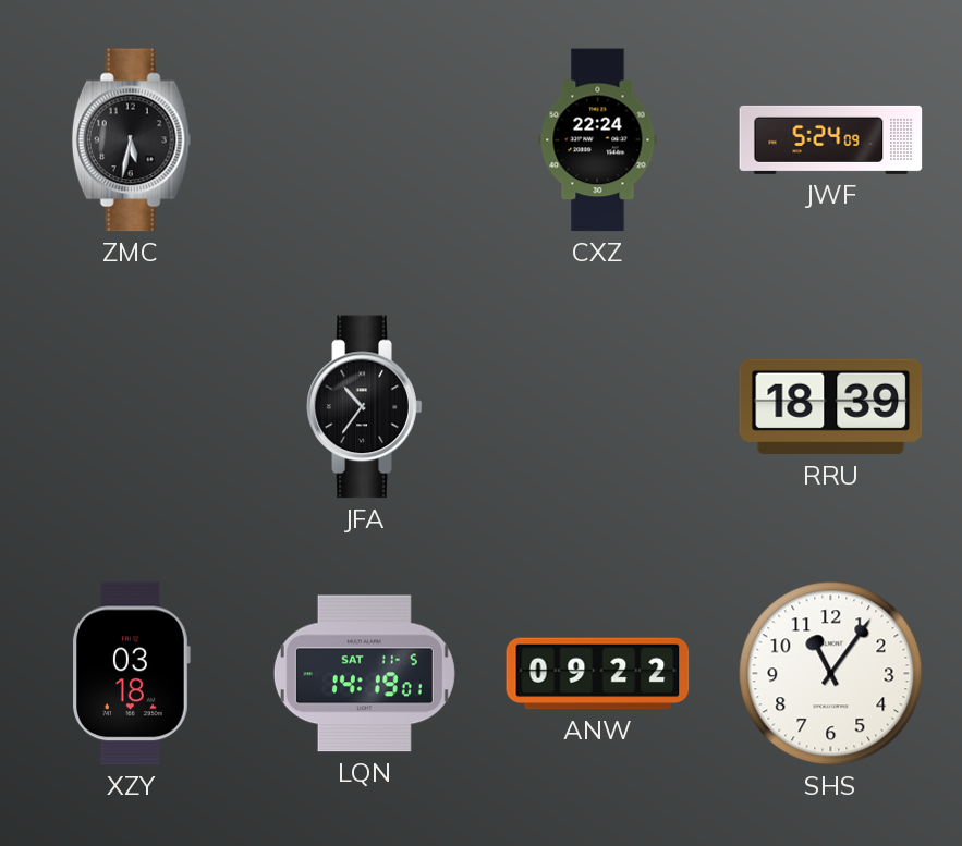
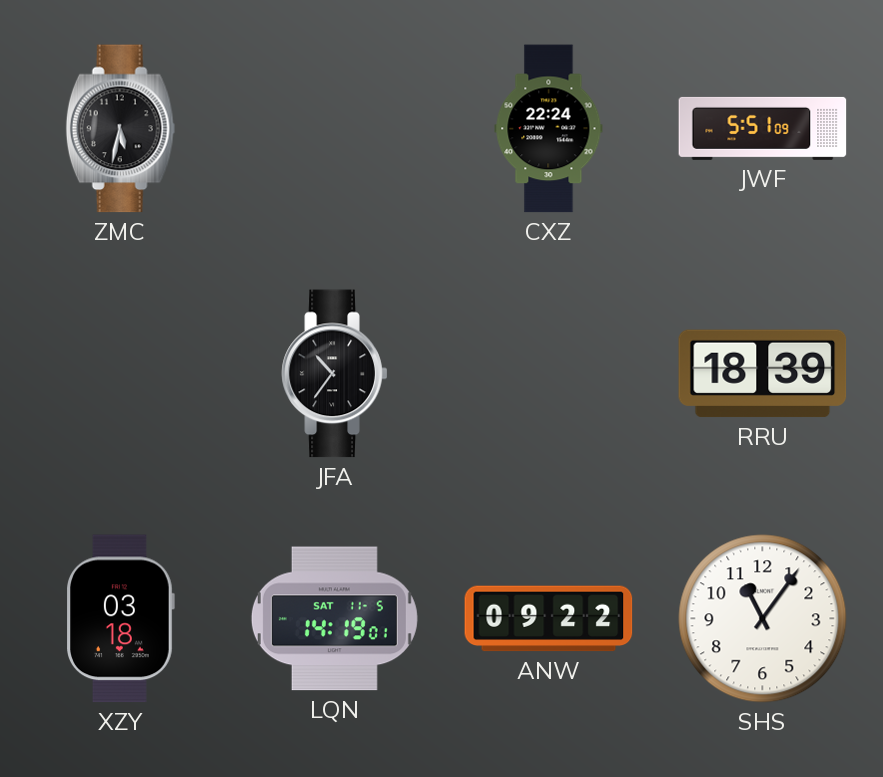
JWF: 5:24 -> 5:51
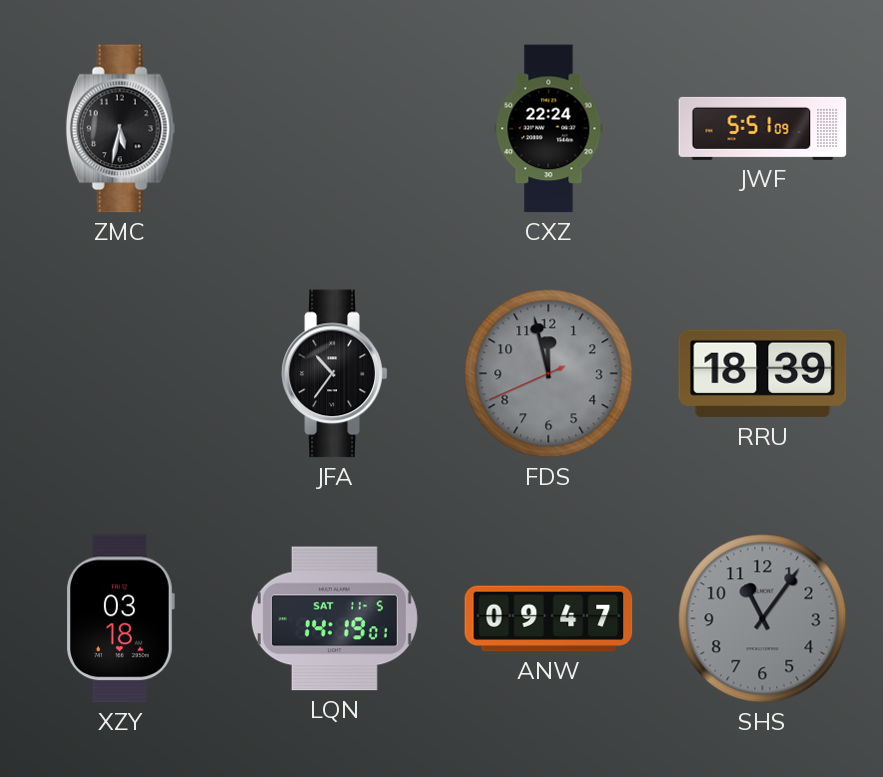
FDS: none -> 11:57
ANW: 09:22 -> 09:47
SHS dial: white -> grey
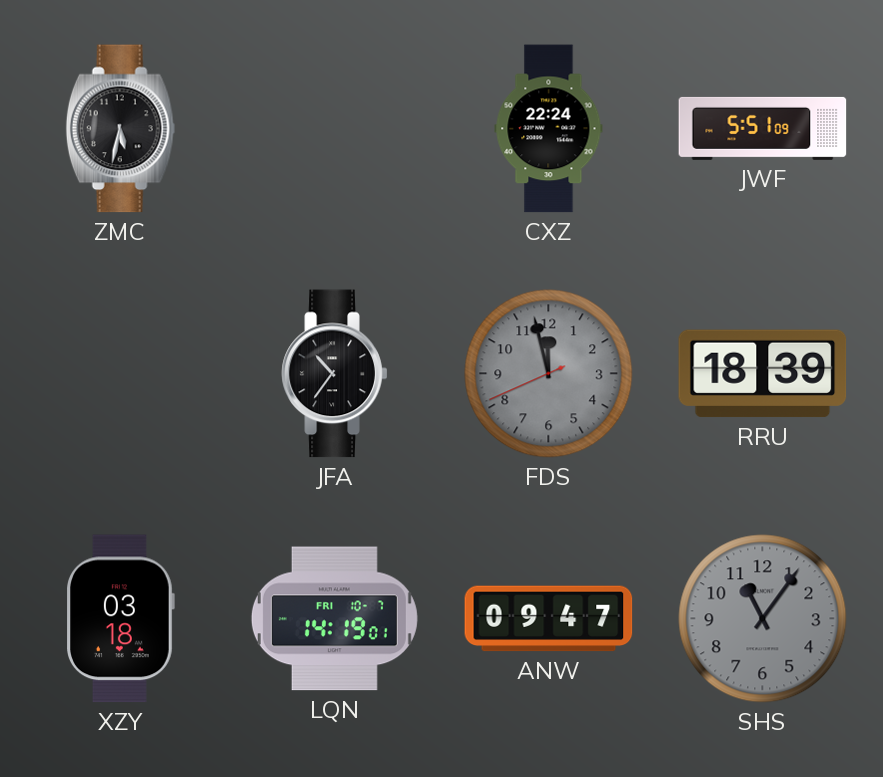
LQN date: SAT 11-5 -> FRI 10-7
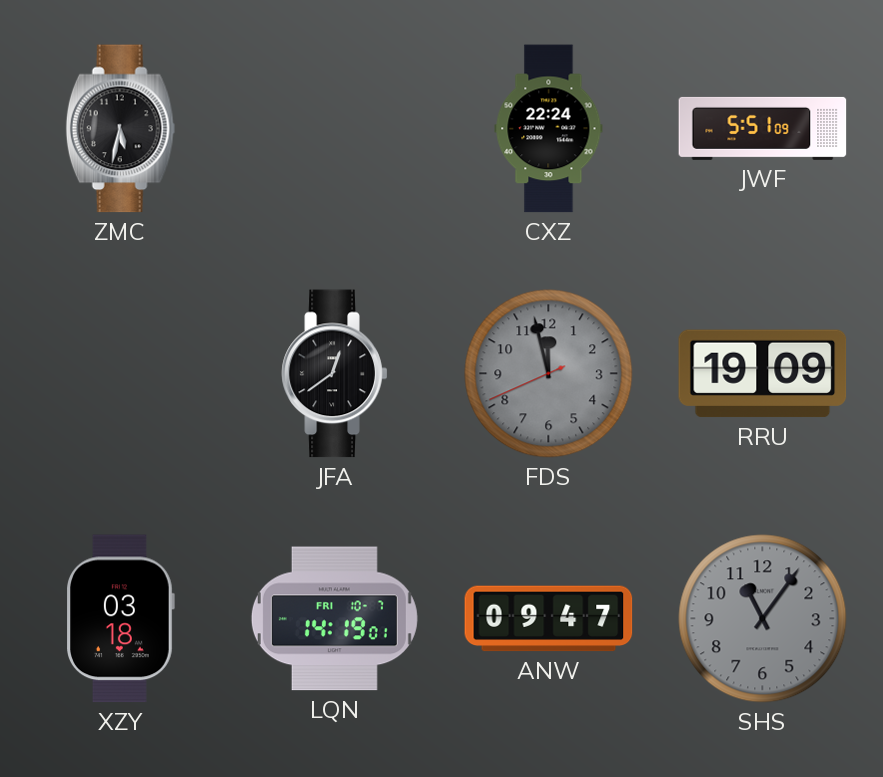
JFA: 10:36 -> 12:39
RRU: 18:39 -> 19:09
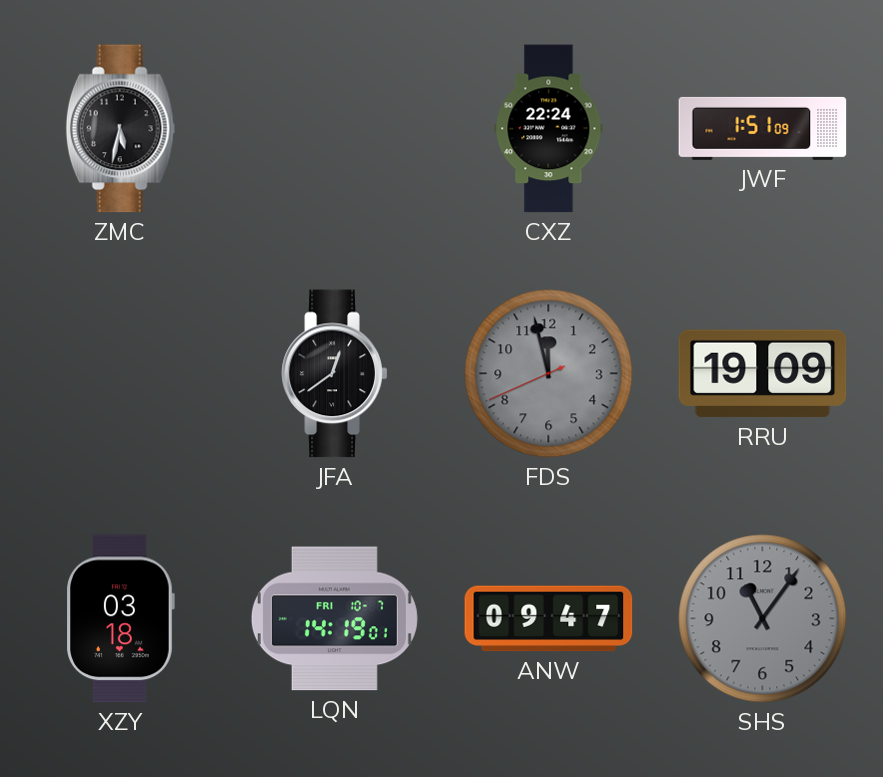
JWF: 5:51 -> 1:51
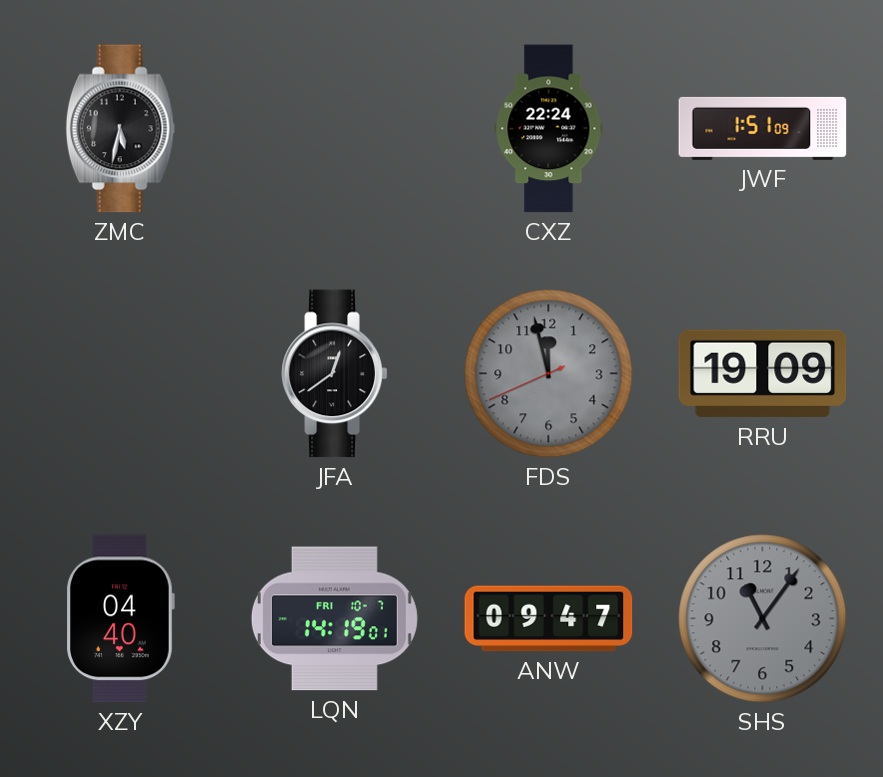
XZY: 03:18 -> 04:40
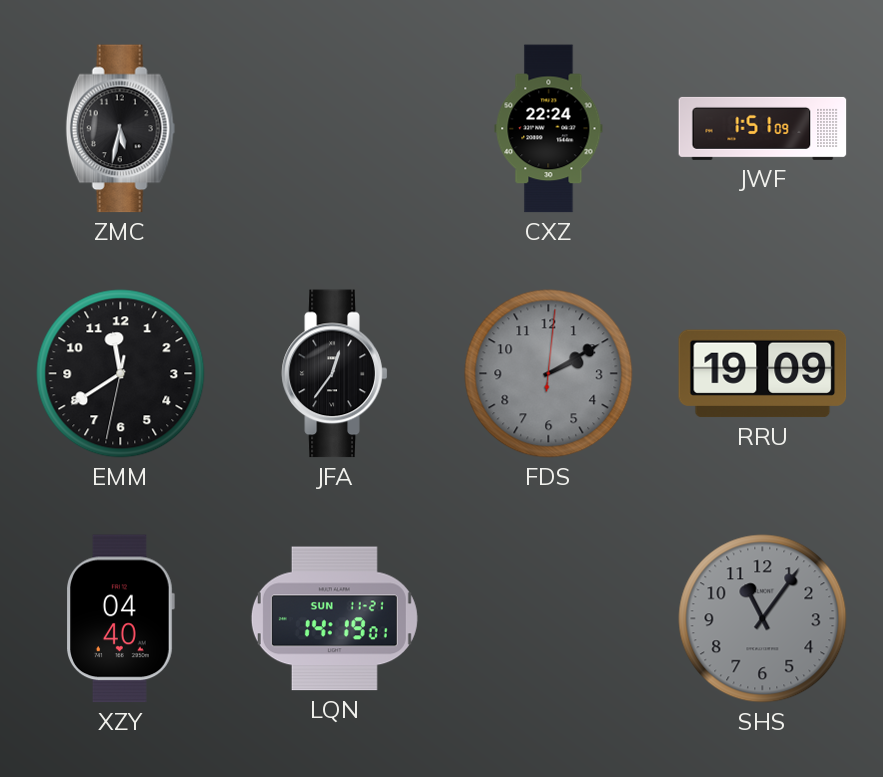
EMM: none -> 11:39
JFA: 12:39 -> 12:36
FDS: 11:57 -> 2:10
LQN date: FRI 10-7 -> SUN 11-21
ANW: 09:47 -> none
